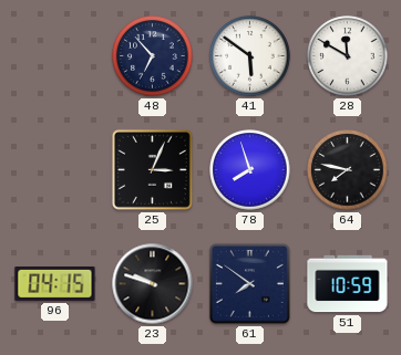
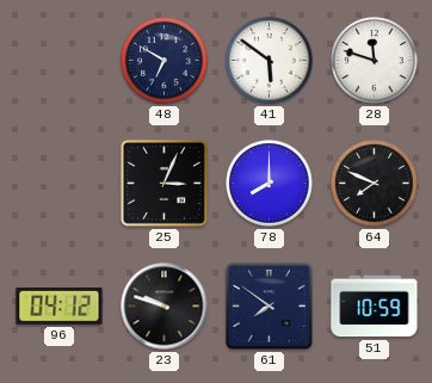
48: 6:53 -> 6:50
28: 11:50 -> 11:48
78: 7:57 -> 8:00
64: 7:47 -> 7:49
96: 04:15 -> 04:12
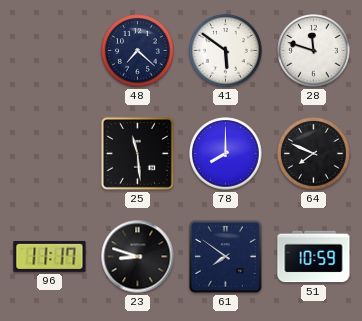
48: 6:50 -> 7:22
25: 3:04 -> 11:29
96: 04:12 -> 11:17
23: 9:48 -> 8:48
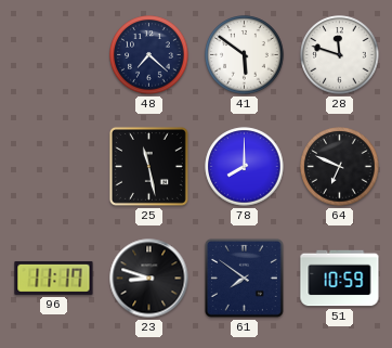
25: 11:29 -> 11:28
64: 7:49 -> 6:49
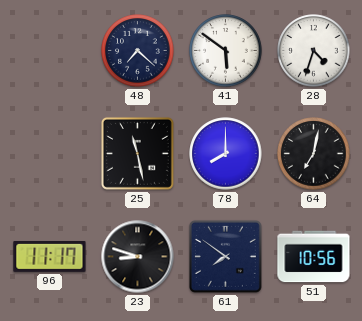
28: 11:48 -> 4:33
64: 6:49 -> 7:02
51: 10:59 -> 10:56
